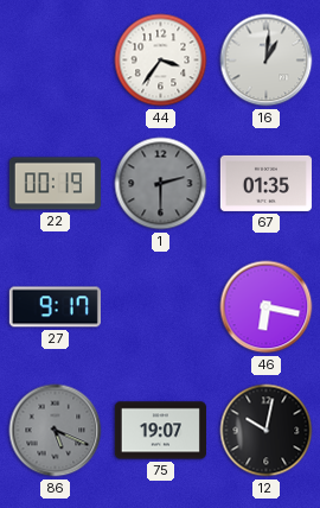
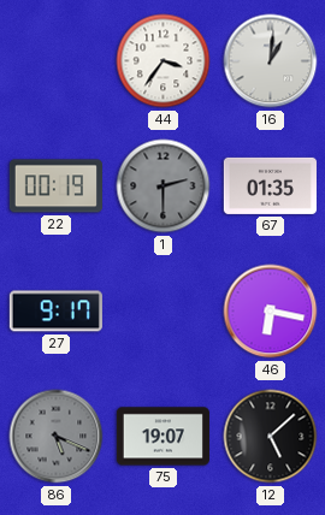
12: 10:02 -> 5:08
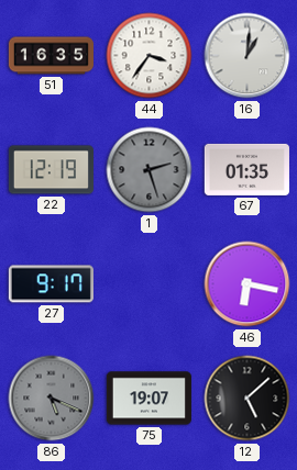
51: none -> 16:35
22: 00:19 -> 12:19
1: 2:30 -> 2:27
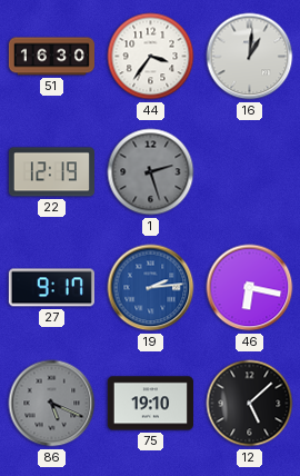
51: 16:35 -> 16:30
67: 01:35 -> none
19: none -> 2:14
75: 19:07 -> 19:10
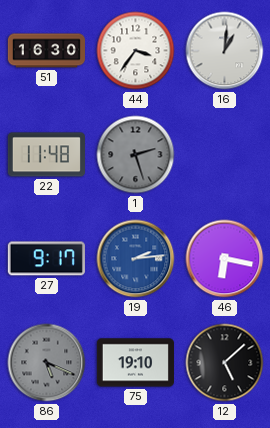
22: 12:19 -> 11:48
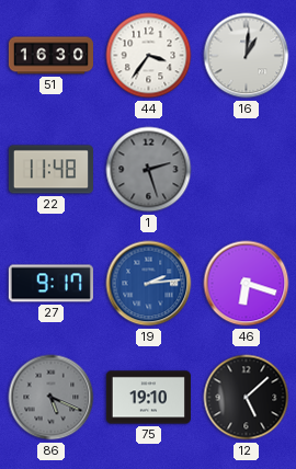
46: 6:17 -> 6:18
